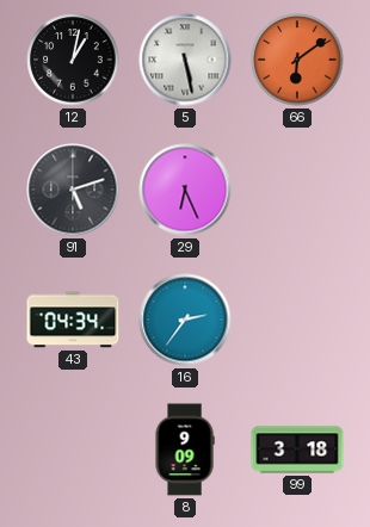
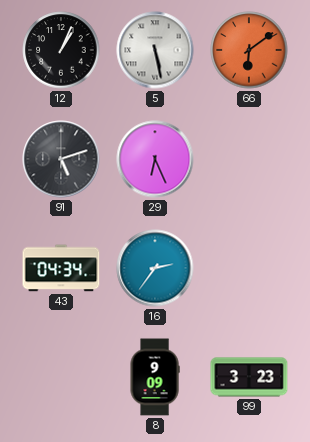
12: 1:02 -> 1:04
99: 3:18 -> 3:23
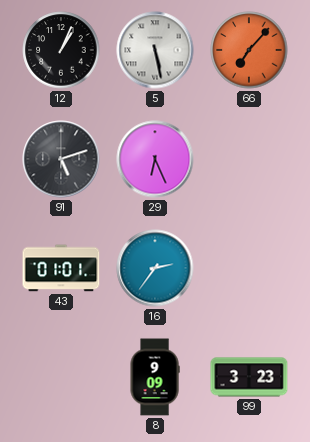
66: 6:09 -> 7:07
43: 04:34 -> 01:01
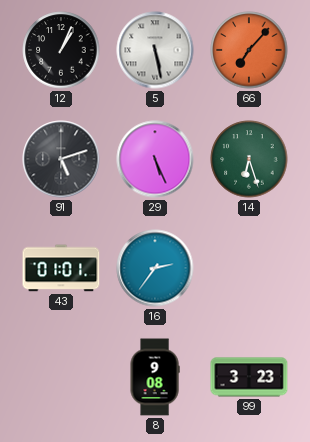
29: 6:26 -> 5:26
14: none -> 6:27
8: 9:09 -> 9:08
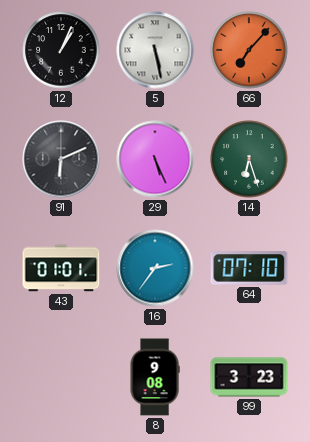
91: 5:12 -> 6:11
64: none -> 07:10
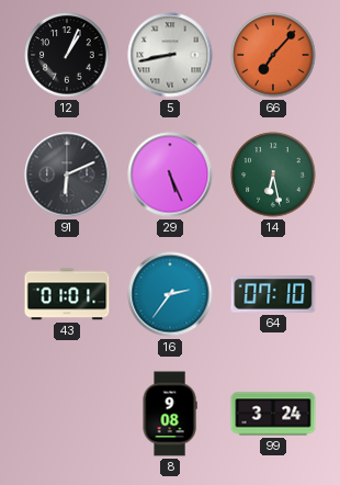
5: 5:28 -> 8:43
14: 6:27 -> 6:28
99: 3:23 -> 3:24
